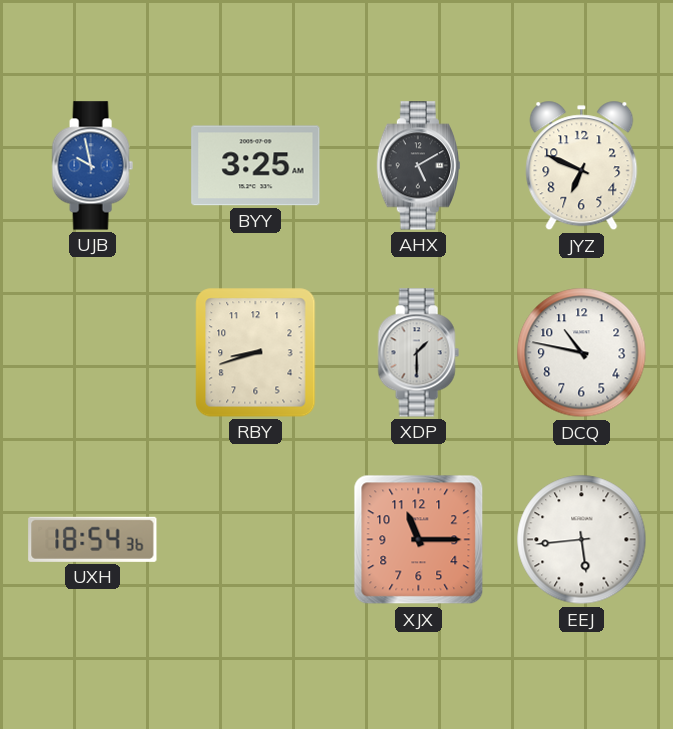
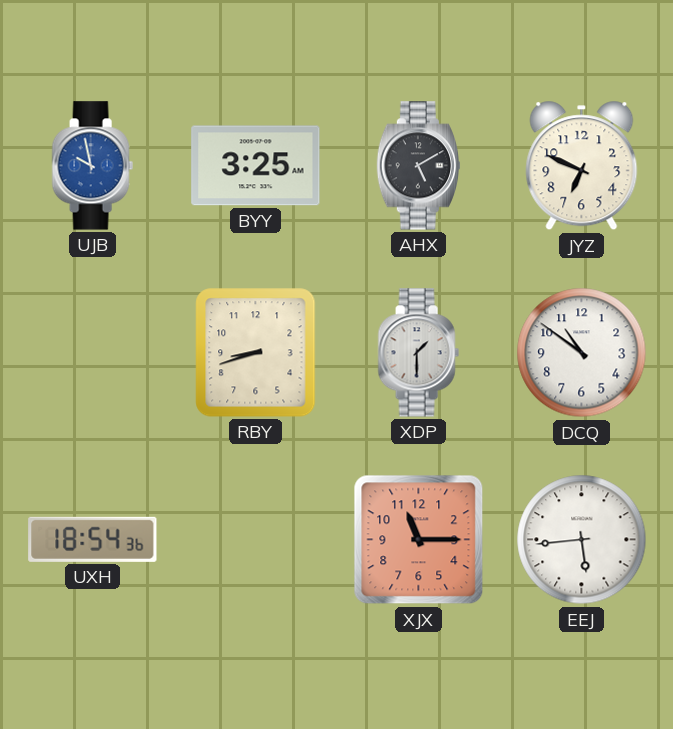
DCQ: 10:47 -> 10:51
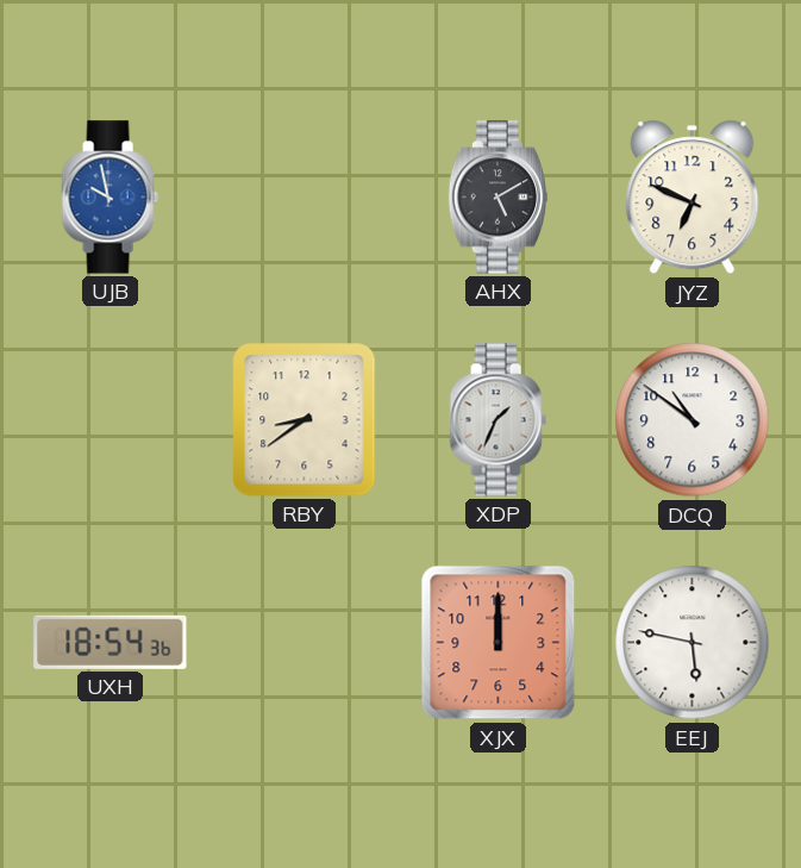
BYY: 3:25 -> none
RBY: 8:42 -> 8:39
XDP: 1:30 -> 1:34
XJX: 11:15 -> 12:00
EEJ: 5:44 -> 5:47
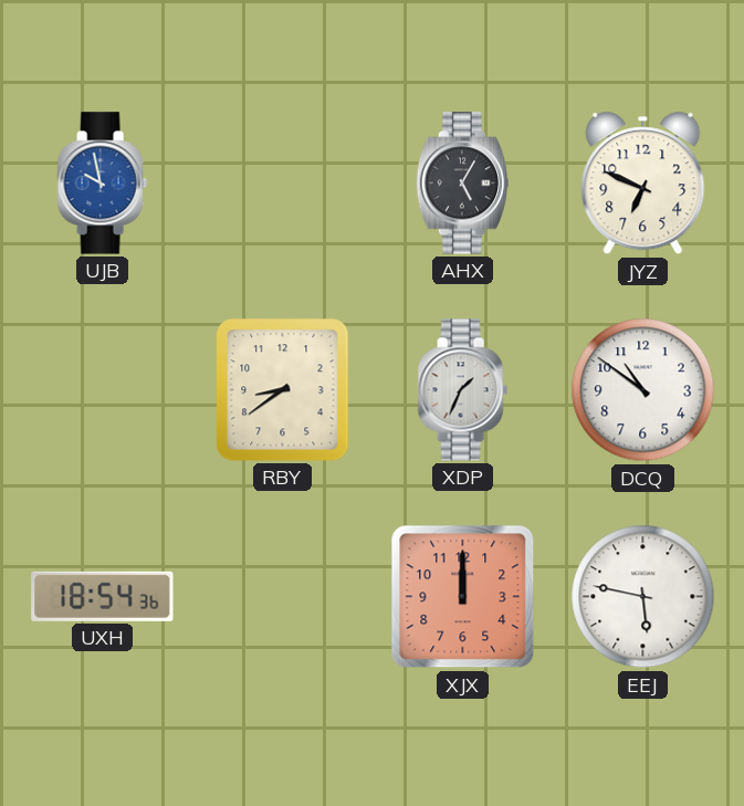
AHX: 5:10 -> 5:05
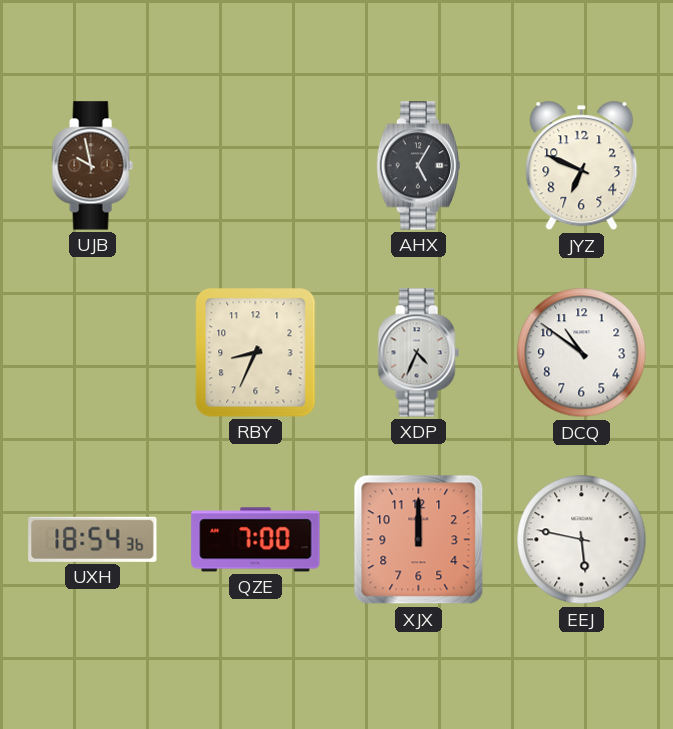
UJB dial: blue -> brown
RBY: 8:39 -> 8:34
XDP: 1:34 -> 4:34
QZE: none -> 7:00
